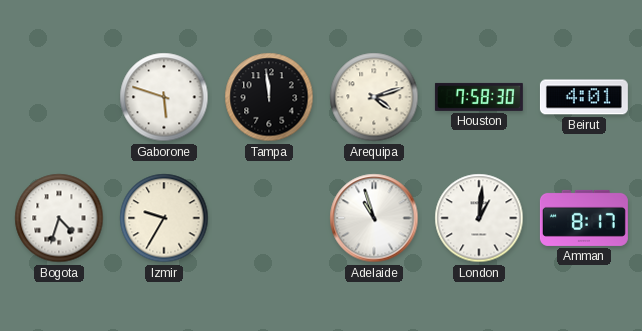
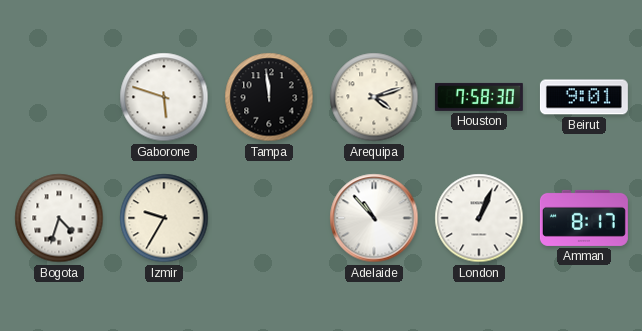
Beirut: 4:01 -> 9:01
Adelaide: 10:57 -> 10:53
London: 1:01 -> 1:04
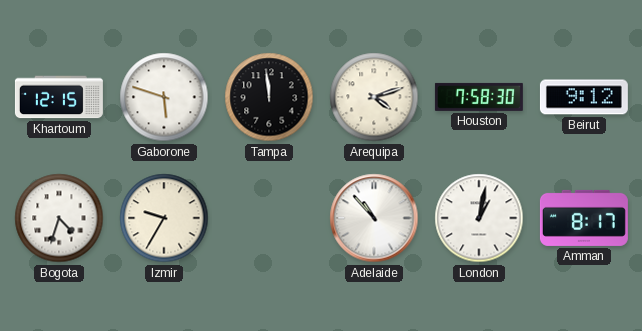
Khartoum: none -> 12:15
Beirut: 9:01 -> 9:12
London: 1:04 -> 1:02
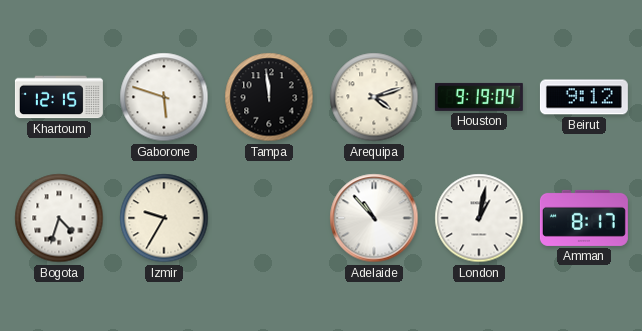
Houston: 7:58 -> 9:19
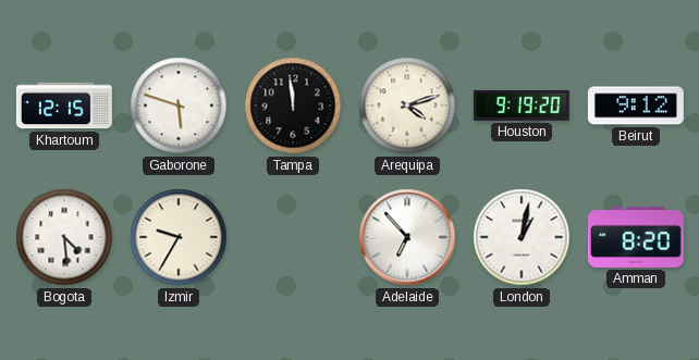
Houston: 9:19:04 -> 9:19:20
Bogota: 4:33 -> 4:29
Adelaide: 10:53 -> 6:53
Amman: 8:17 -> 8:20
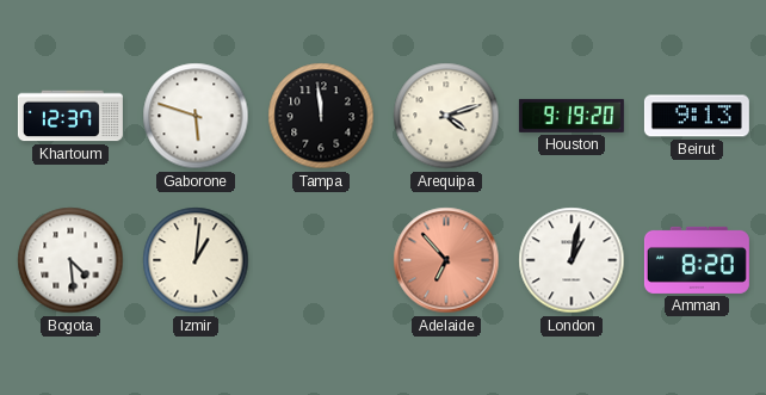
Khartoum: 12:15 -> 12:37
Beirut: 9:12 -> 9:13
Izmir: 9:35 -> 1:01
Adelaide dial: white -> salmon
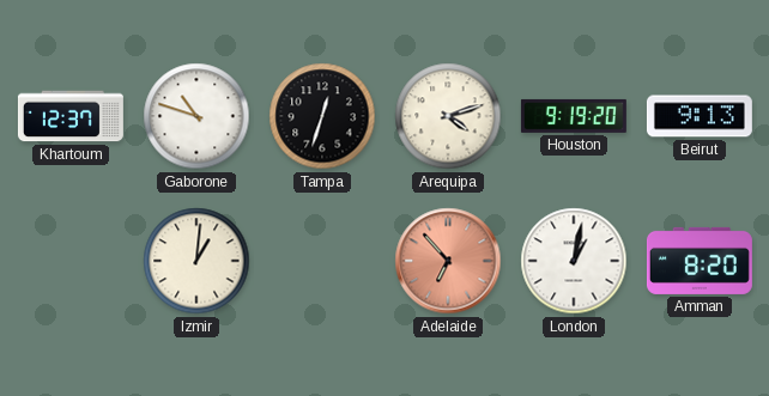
Gaborone: 5:48 -> 10:48
Tampa: 11:59 -> 12:33
Bogota: 4:29 -> none
